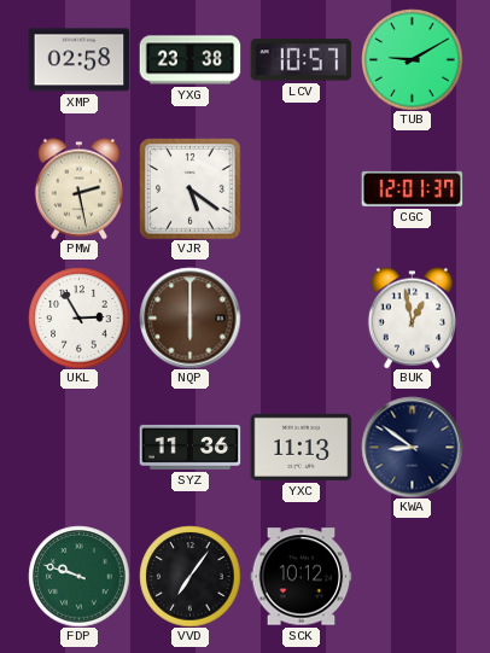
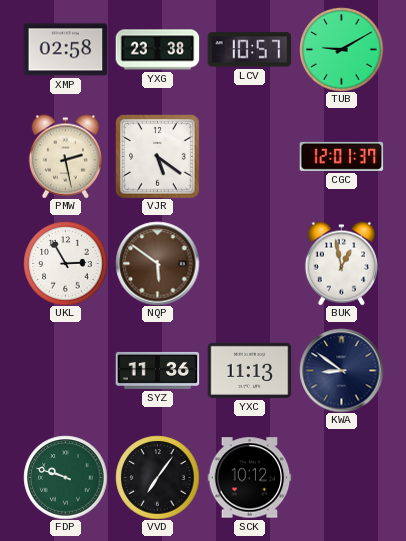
NQP: 6:00 -> 5:51
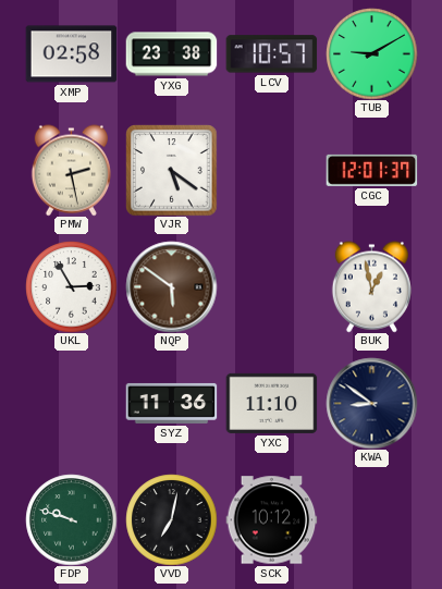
YXC: 11:13 -> 11:10
VVD: 7:06 -> 7:02
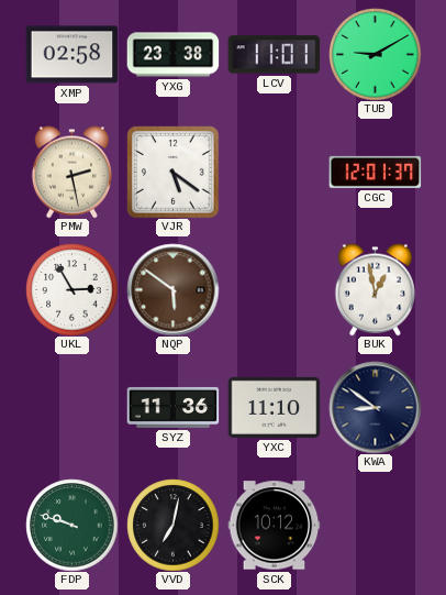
LCV: 10:57 -> 11:01
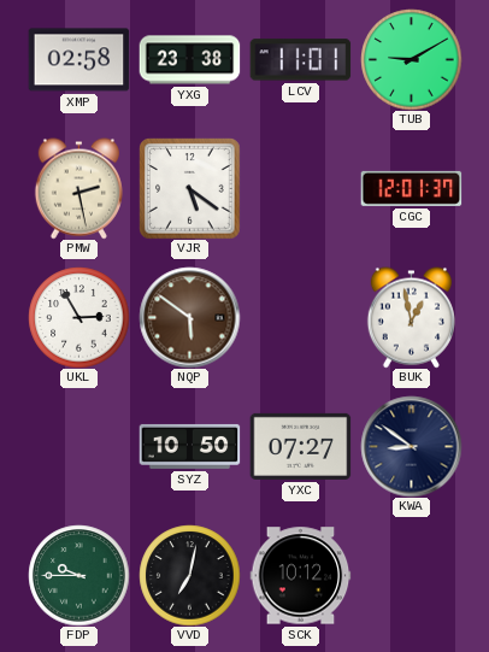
SYZ: 11:36 -> 10:50
YXC: 11:10 -> 07:27
FDP: 9:48 -> 9:45
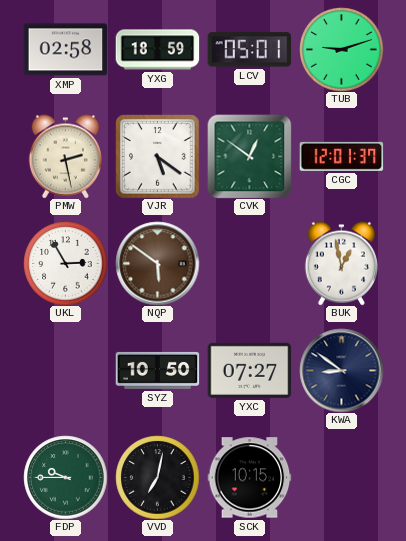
YXG: 23:38 -> 18:59
LCV: 11:01 -> 05:01
TUB: 9:10 -> 9:12
CVK: none -> 12:51
SCK: 10:12 -> 10:15
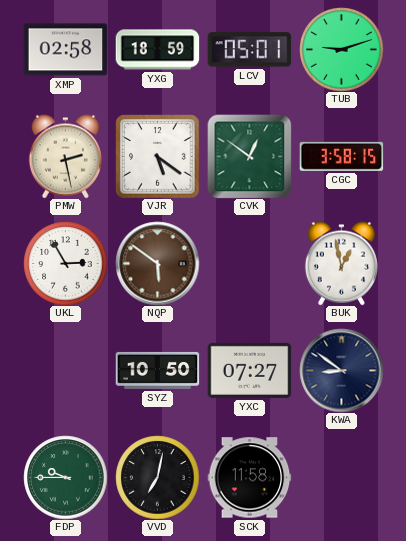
CGC: 12:01 -> 3:58
SCK: 10:15 -> 11:58
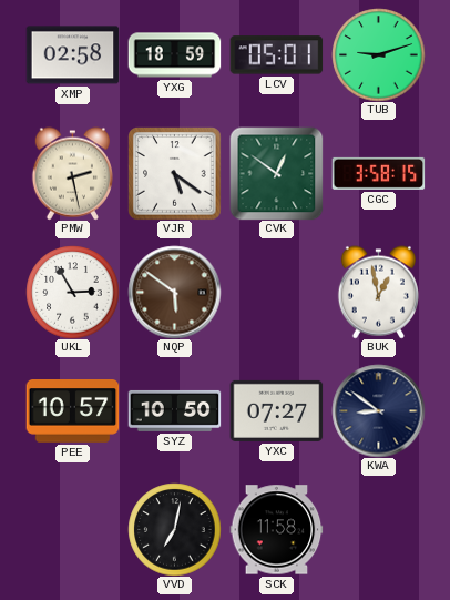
PEE: none -> 10:57
FDP: 9:45 -> none
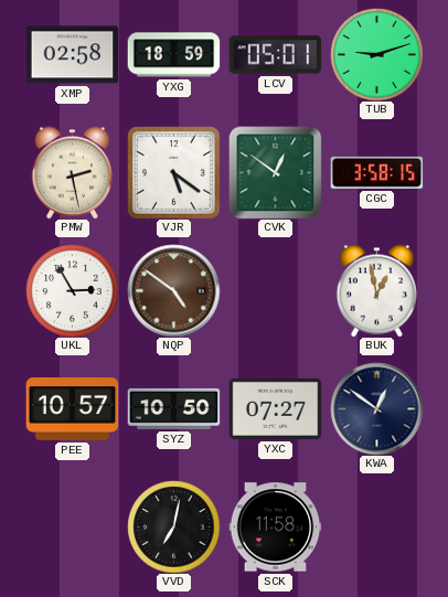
NQP: 5:51 -> 4:51
KWA: 8:51 -> 12:51
